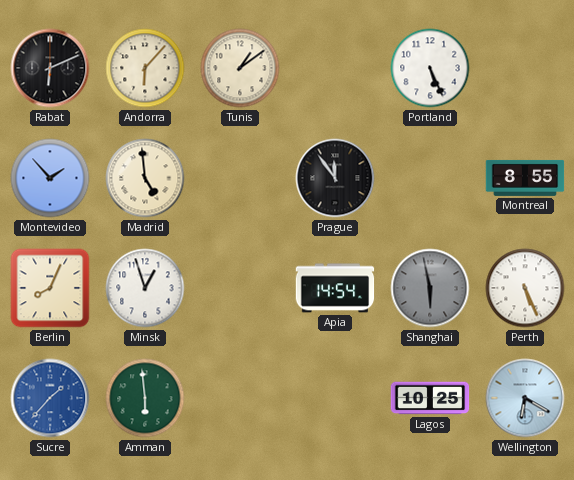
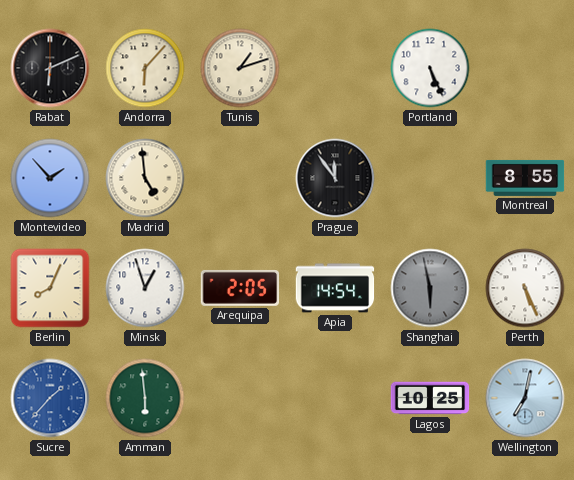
Tunis: 1:09 -> 1:12
Arequipa: none -> 2:05
Wellington: 6:20 -> 7:02
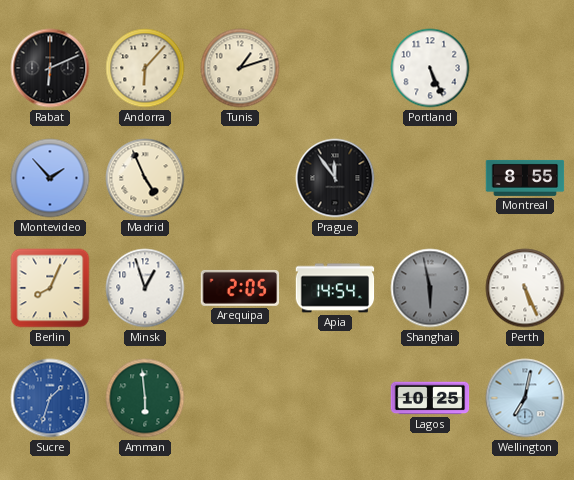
Madrid: 4:59 -> 4:56
Sucre: 1:37 -> 1:33
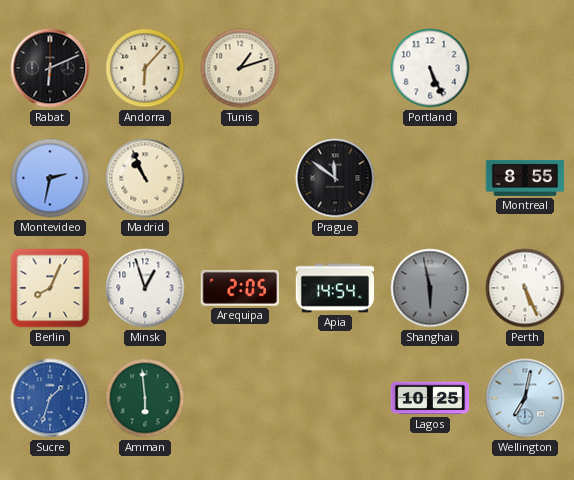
Montevideo: 1:53 -> 2:32
Madrid: 4:56 -> 10:56
Prague: 11:54 -> 11:51
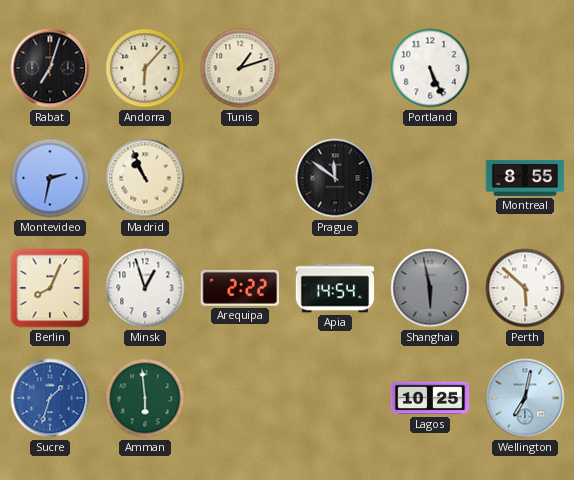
Rabat: 6:11 -> 7:03
Arequipa: 2:05 -> 2:22
Perth: 5:26 -> 5:52
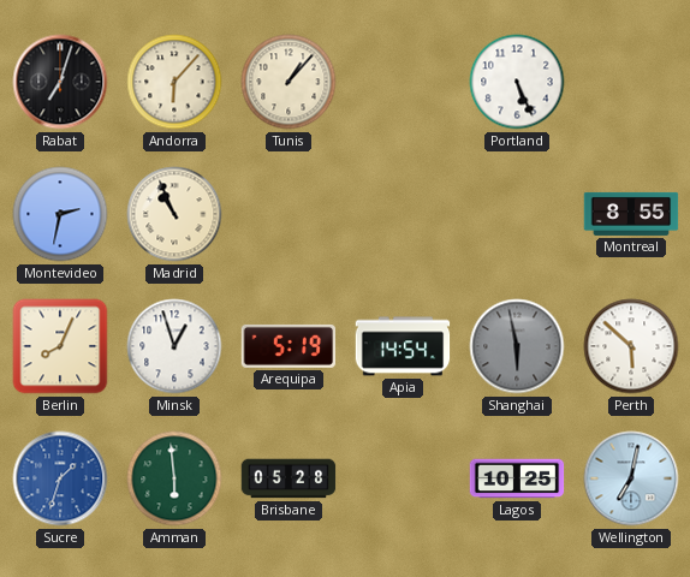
Tunis: 1:12 -> 1:07
Prague: 11:51 -> none
Arequipa: 2:22 -> 5:19
Brisbane: none -> 05:28
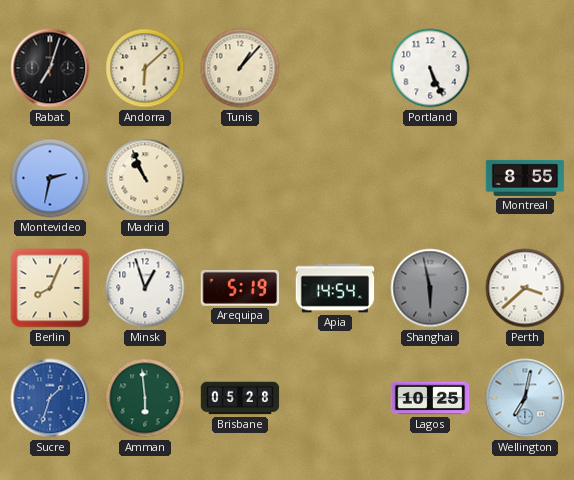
Andorra: 6:07 -> 6:08
Perth: 5:52 -> 3:38
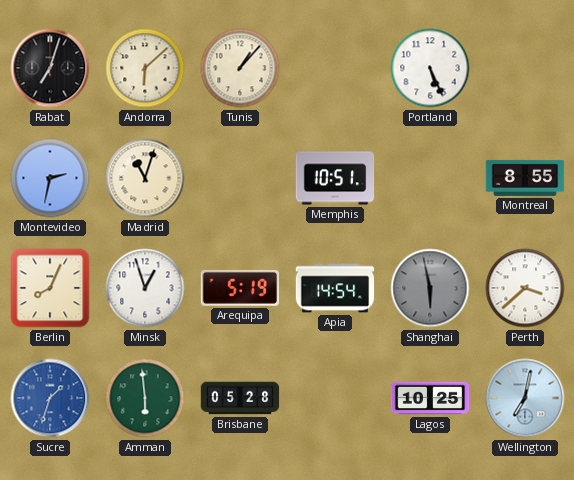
Madrid: 10:56 -> 11:03
Memphis: none -> 10:51
